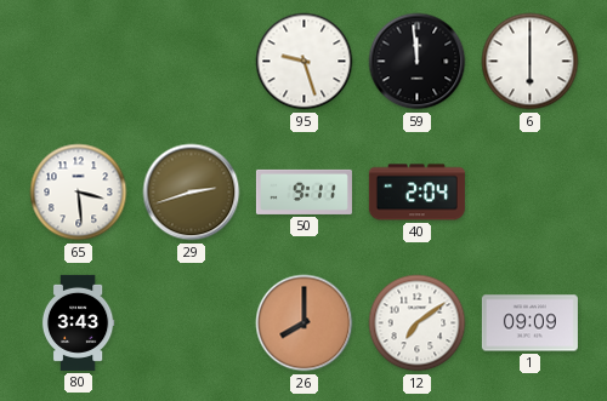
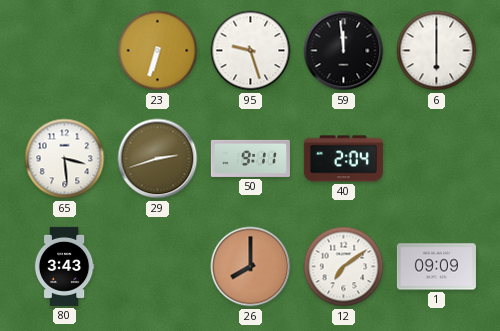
23: none -> 6:33
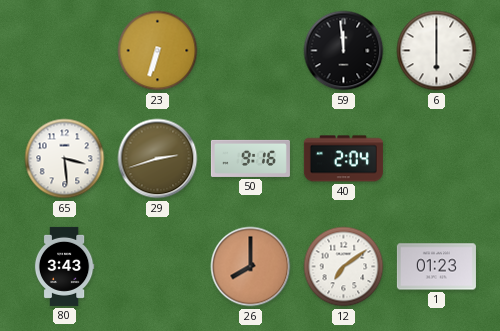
95: 9:27 -> none
50: 9:11 -> 9:16
1: 09:09 -> 01:23
